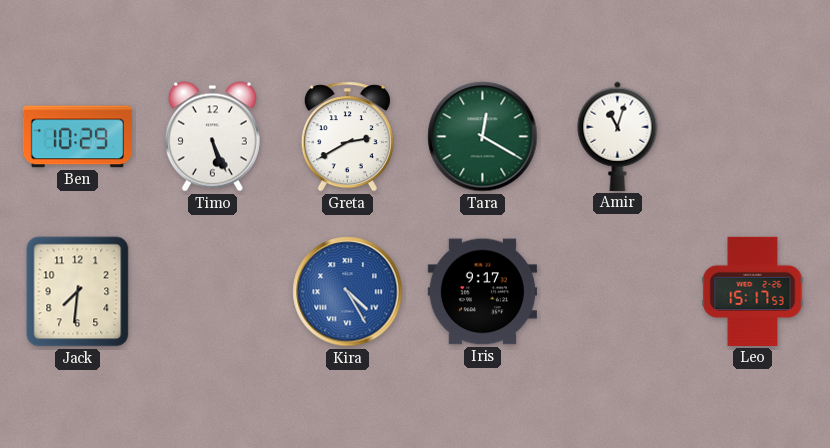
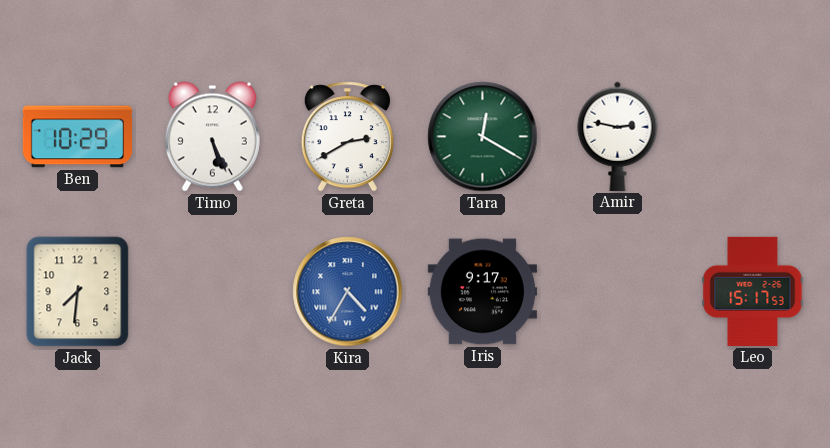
Amir: 11:03 -> 2:47
Kira: 4:25 -> 4:35
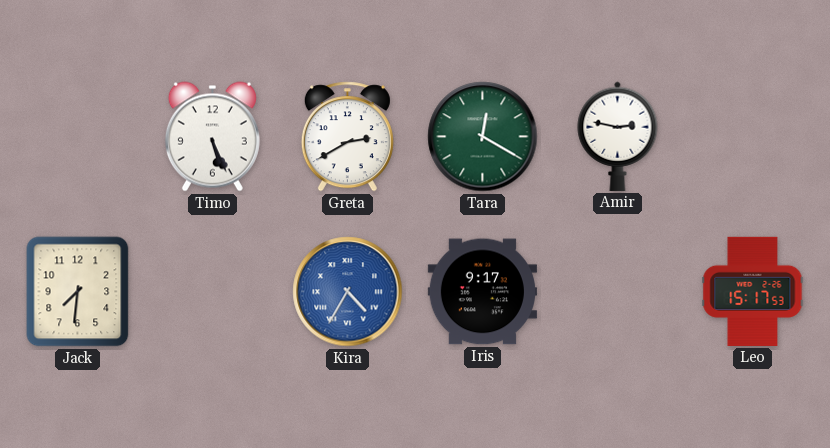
Ben: 10:29 -> none
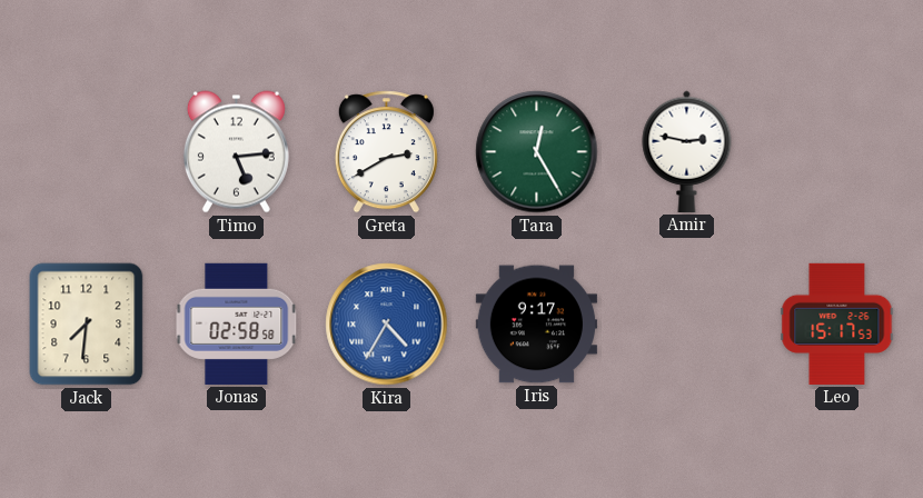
Timo: 5:26 -> 5:14
Tara: 12:20 -> 12:25
Jonas: none -> 02:58
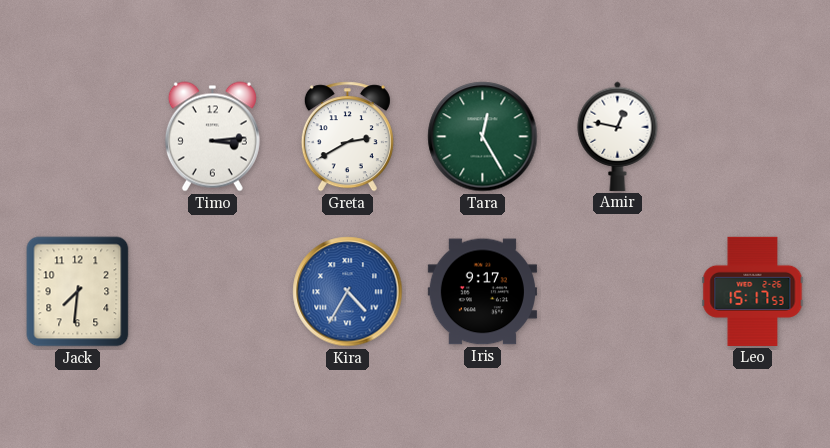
Timo: 5:14 -> 3:14
Amir: 2:47 -> 12:47
Jonas: 02:58 -> none
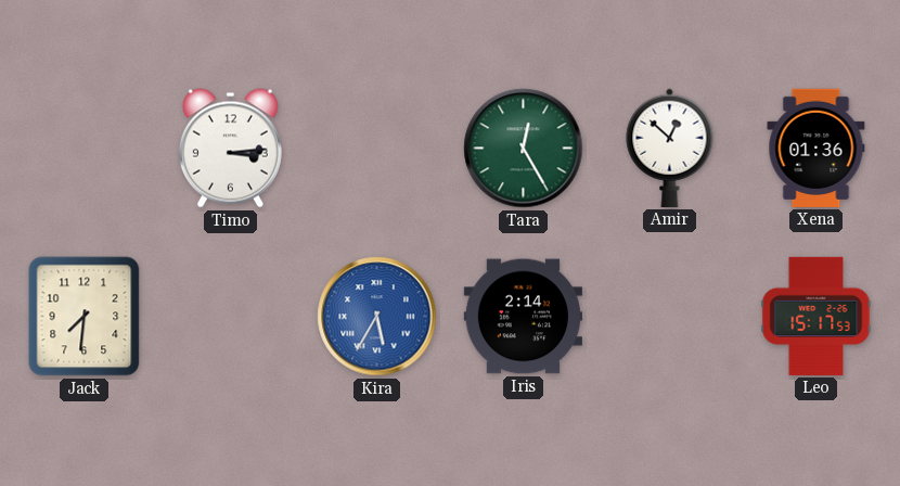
Greta: 2:40 -> none
Amir: 12:47 -> 12:52
Xena: none -> 01:36
Kira: 4:35 -> 5:35
Iris: 9:17 -> 2:14
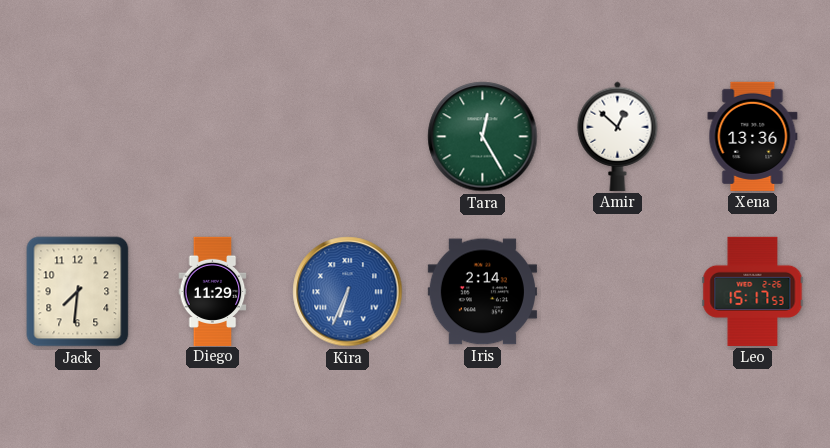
Timo: 3:14 -> none
Xena: 01:36 -> 13:36
Diego: none -> 11:29
Kira: 5:35 -> 6:34
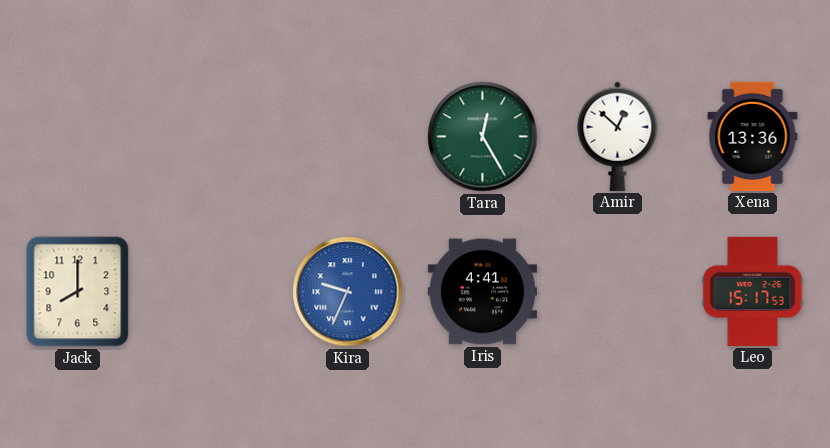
Jack: 7:31 -> 8:00
Diego: 11:29 -> none
Kira: 6:34 -> 9:34
Iris: 2:14 -> 4:41
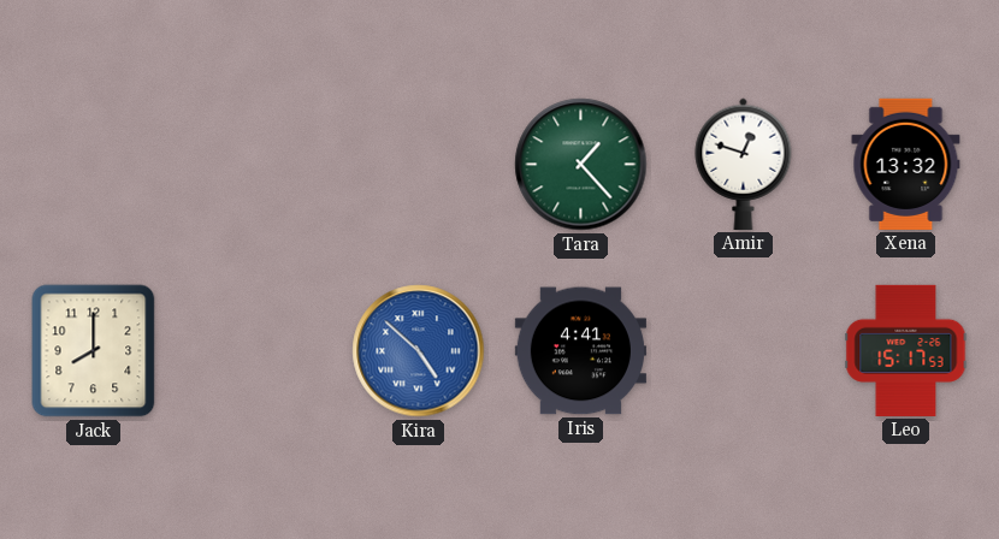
Tara: 12:25 -> 1:23
Amir: 12:52 -> 12:48
Xena: 13:36 -> 13:32
Kira: 9:34 -> 4:52
